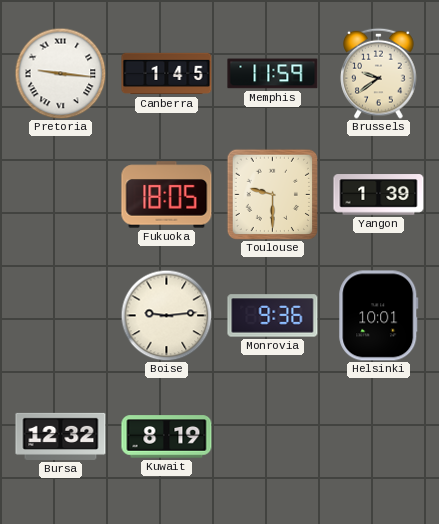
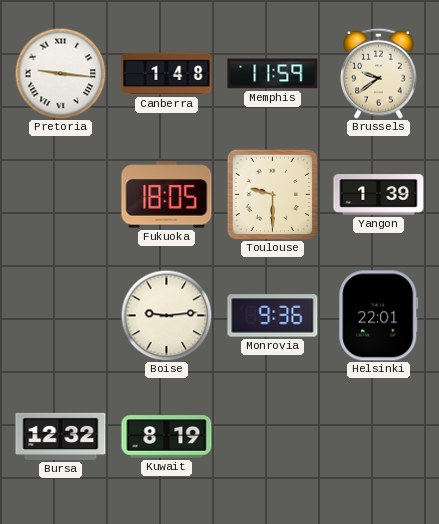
Canberra: 1:45 -> 1:48
Helsinki: 10:01 -> 22:01
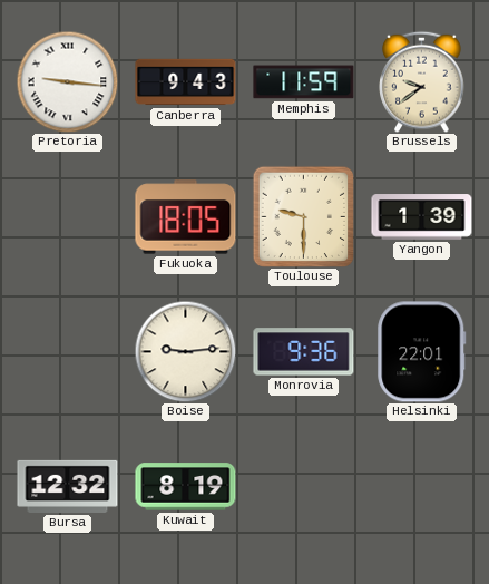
Canberra: 1:48 -> 9:43
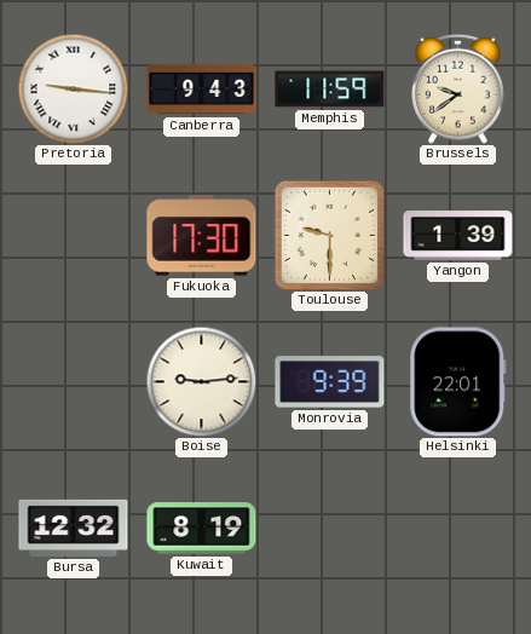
Fukuoka: 18:05 -> 17:30
Monrovia: 9:36 -> 9:39
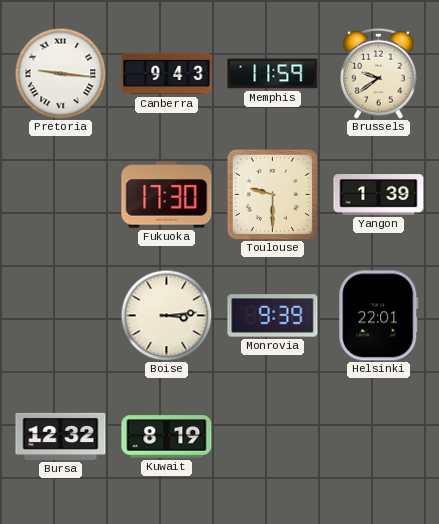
Boise: 9:14 -> 3:14
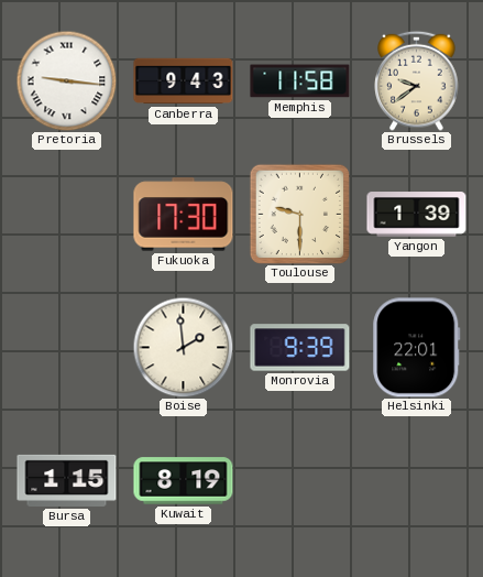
Memphis: 11:59 -> 11:58
Boise: 3:14 -> 1:59
Bursa: 12:32 -> 1:15
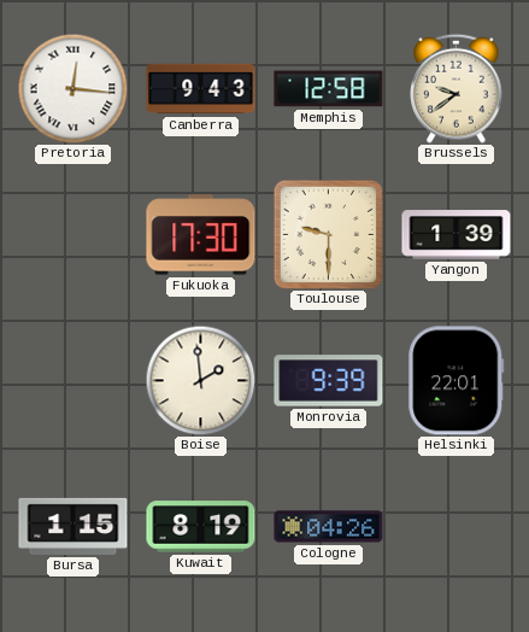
Pretoria: 9:16 -> 12:16
Memphis: 11:58 -> 12:58
Cologne: none -> 04:26
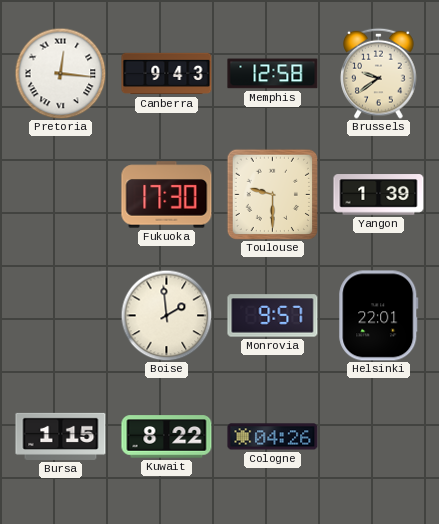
Monrovia: 9:39 -> 9:57
Kuwait: 8:19 -> 8:22
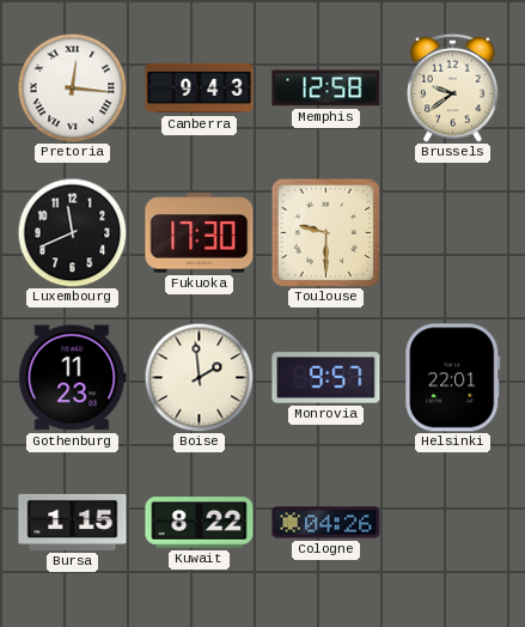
Luxembourg: none -> 11:41
Yangon: 1:39 -> none
Gothenburg: none -> 11:23
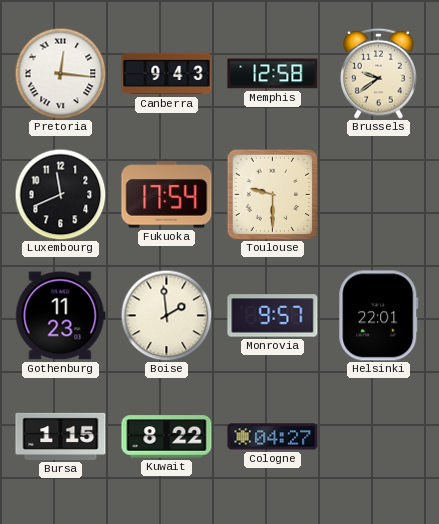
Fukuoka: 17:30 -> 17:54
Cologne: 04:26 -> 04:27
